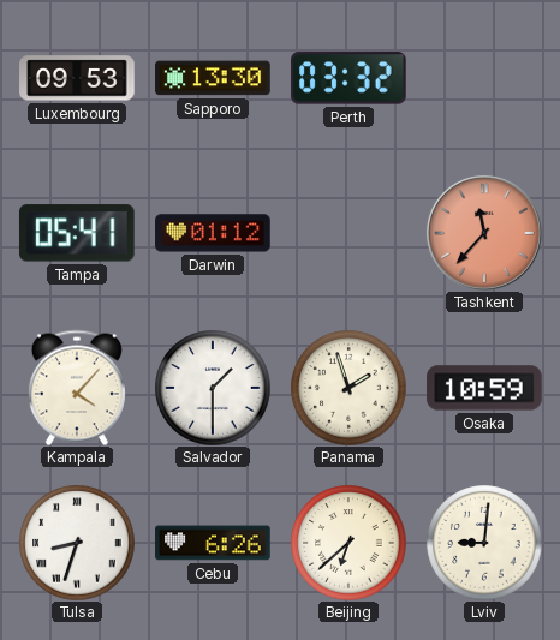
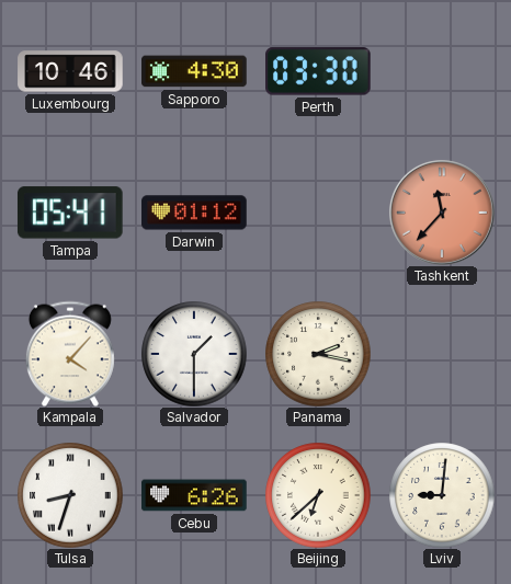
Luxembourg: 09:53 -> 10:46
Sapporo: 13:30 -> 4:30
Perth: 03:32 -> 03:30
Panama: 1:57 -> 2:17
Osaka: 10:59 -> none
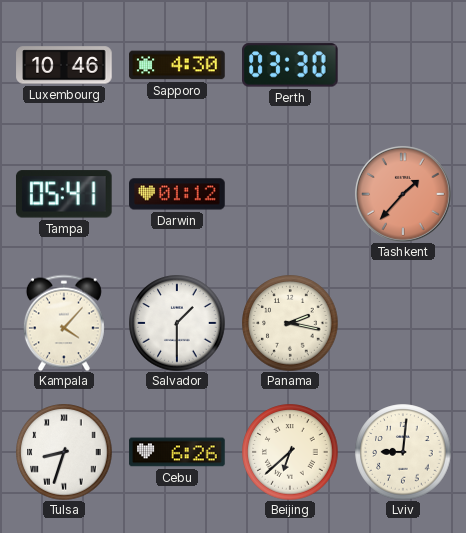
Tashkent: 11:37 -> 1:37
